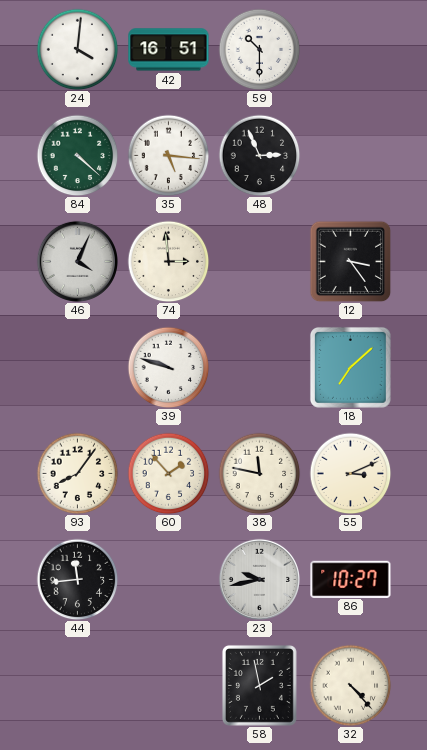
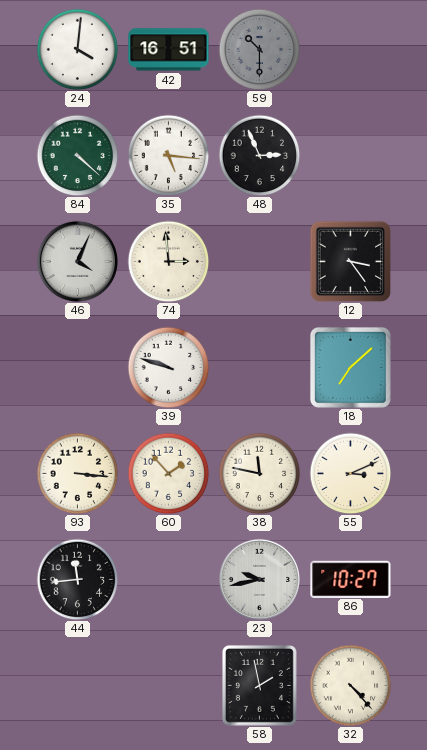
59 dial: white -> grey
93: 8:06 -> 3:16
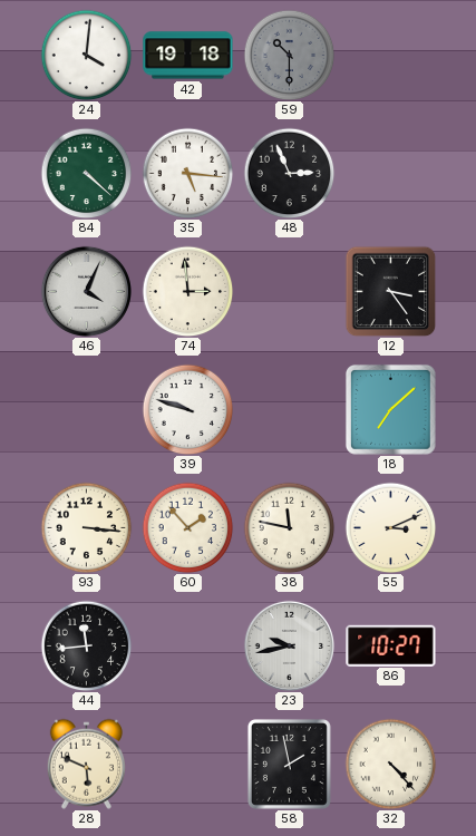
42: 16:51 -> 19:18
28: none -> 5:49
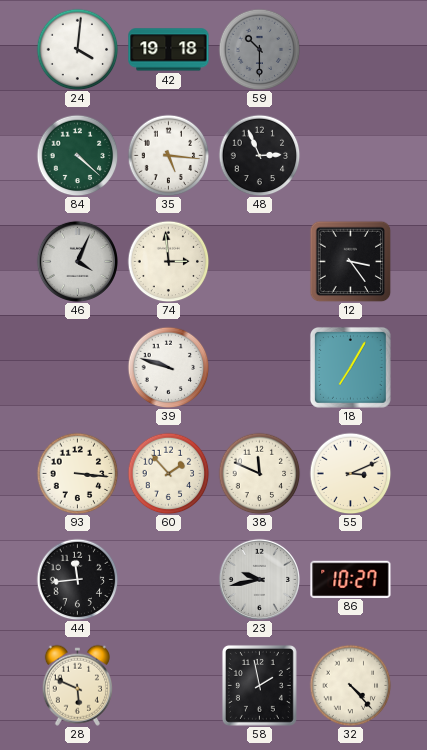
18: 7:08 -> 7:05
38: 11:47 -> 11:49
